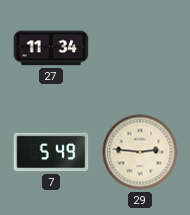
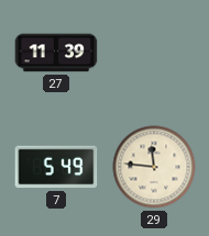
27: 11:34 -> 11:39
29: 2:46 -> 11:46
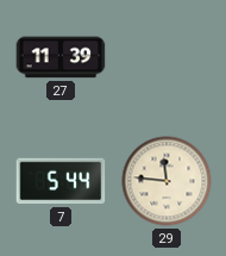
7: 5:49 -> 5:44
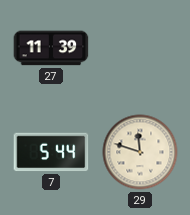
29: 11:46 -> 11:48
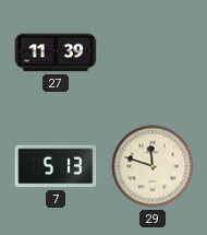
7: 5:44 -> 5:13
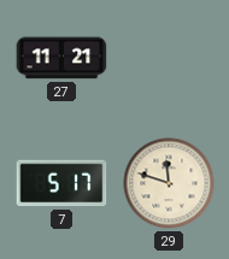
27: 11:39 -> 11:21
7: 5:13 -> 5:17
